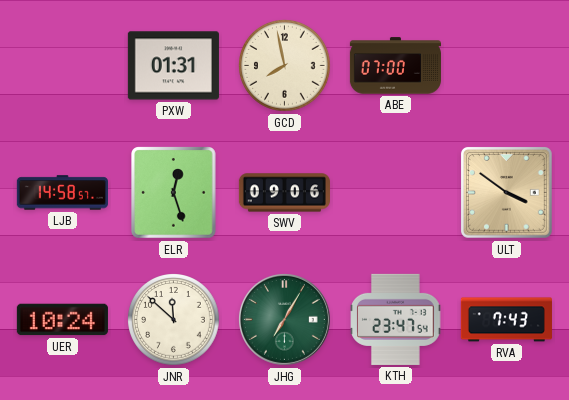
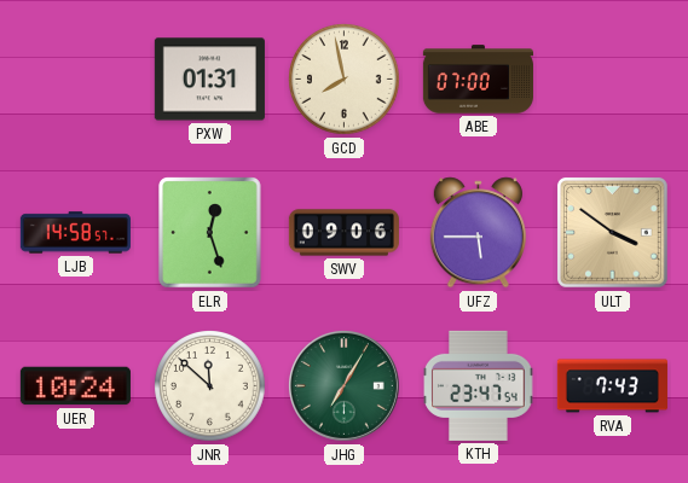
UFZ: none -> 5:45
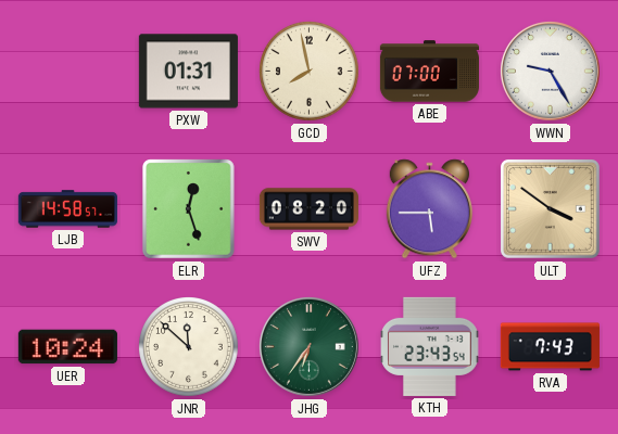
WWN: none -> 9:25
SWV: 09:06 -> 08:20
JHG: 7:05 -> 6:36
KTH: 23:47 -> 23:43
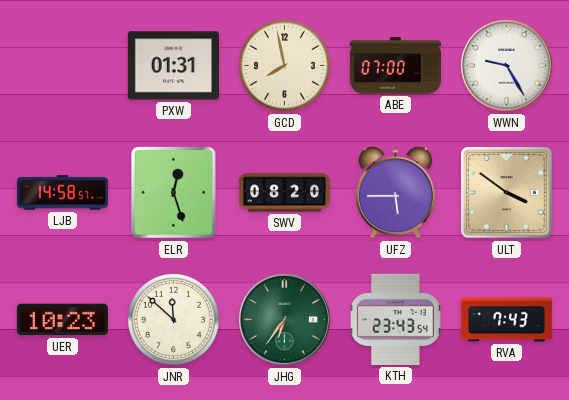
UER: 10:24 -> 10:23
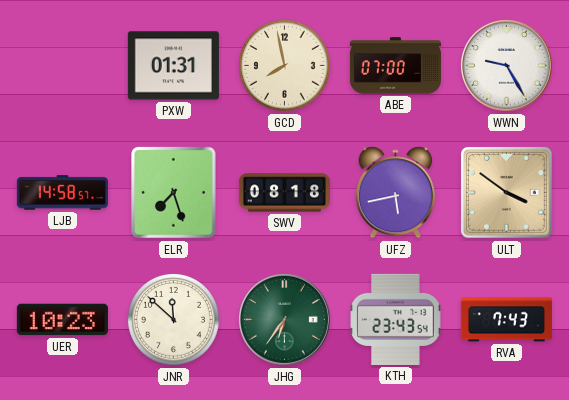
ELR: 12:27 -> 7:27
SWV: 08:20 -> 08:18
UFZ: 5:45 -> 5:43
